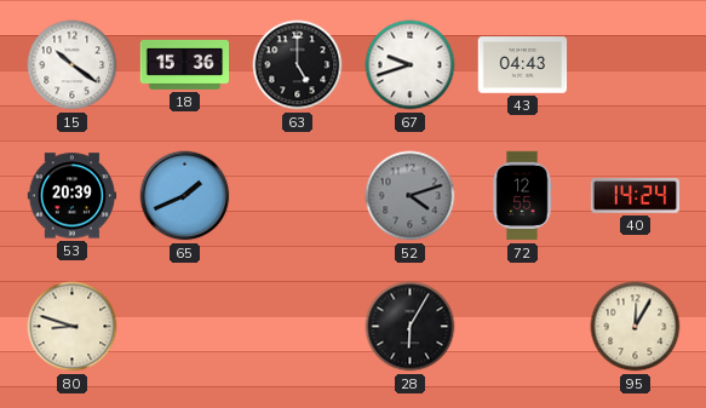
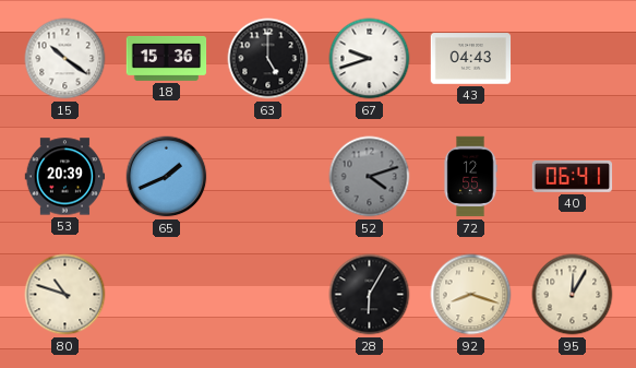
40: 14:24 -> 06:41
80: 8:48 -> 10:48
92: none -> 8:18
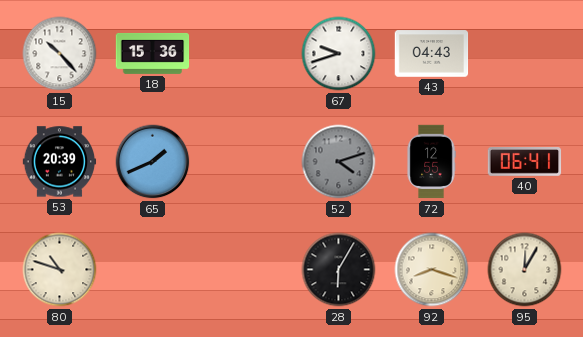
15: 10:21 -> 10:23
63: 5:00 -> none
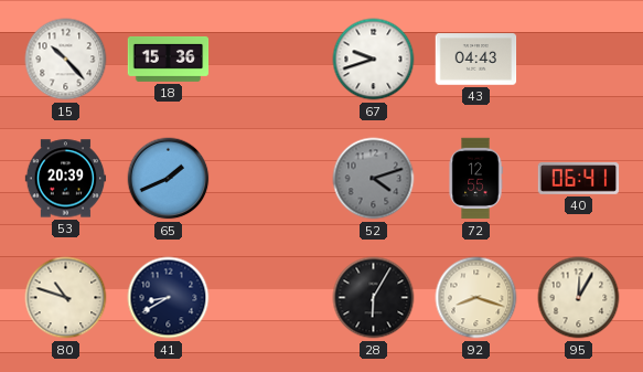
41: none -> 8:40
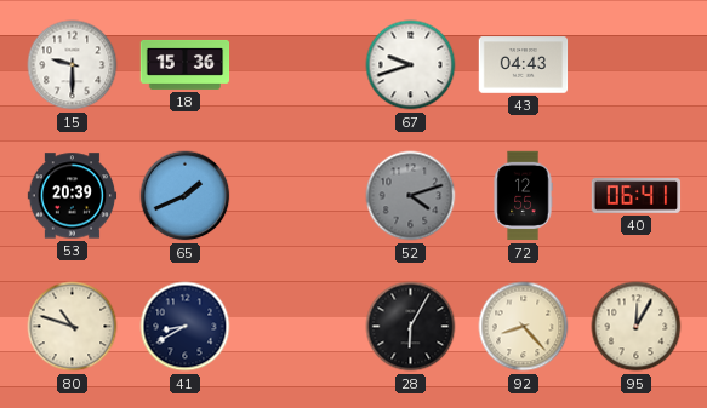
15: 10:23 -> 9:30
92: 8:18 -> 8:23
